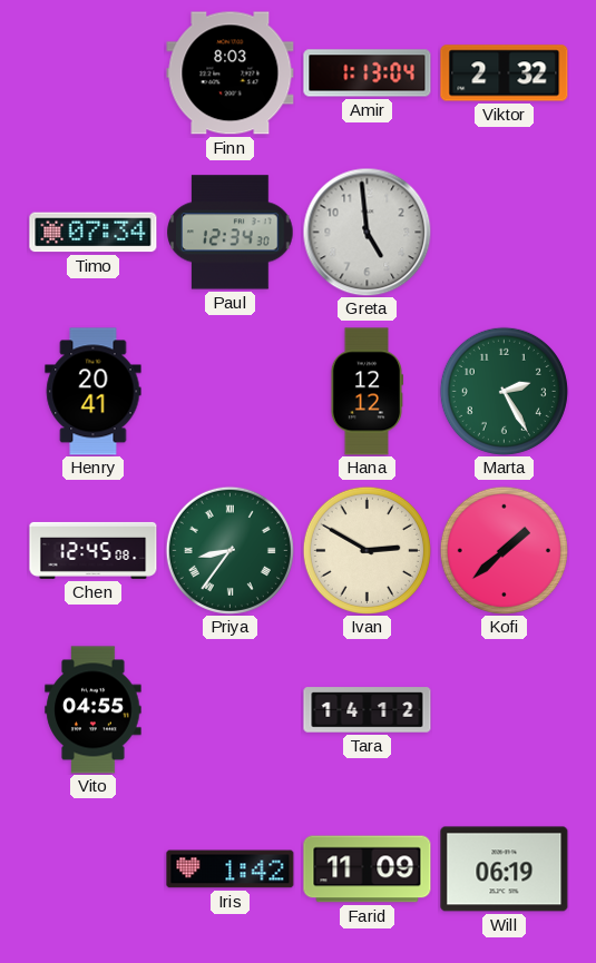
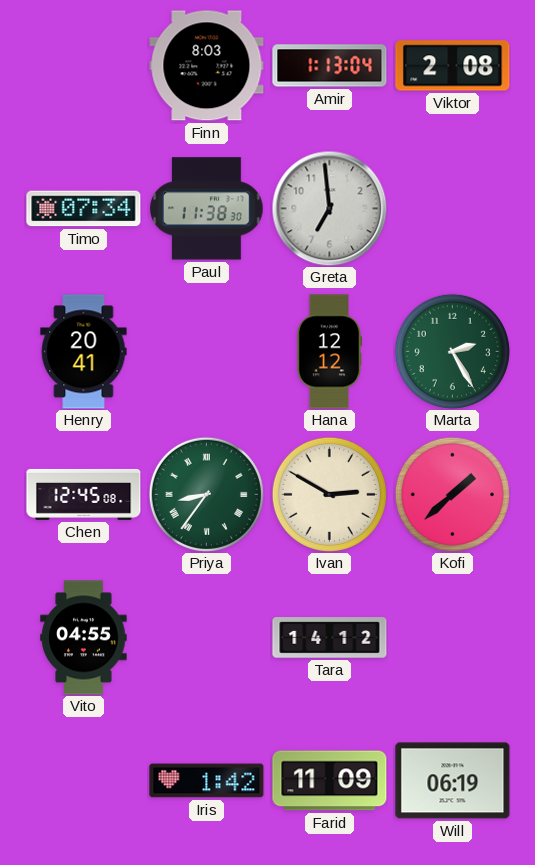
Viktor: 2:32 -> 2:08
Paul: 12:34 -> 11:38
Greta: 4:59 -> 6:59
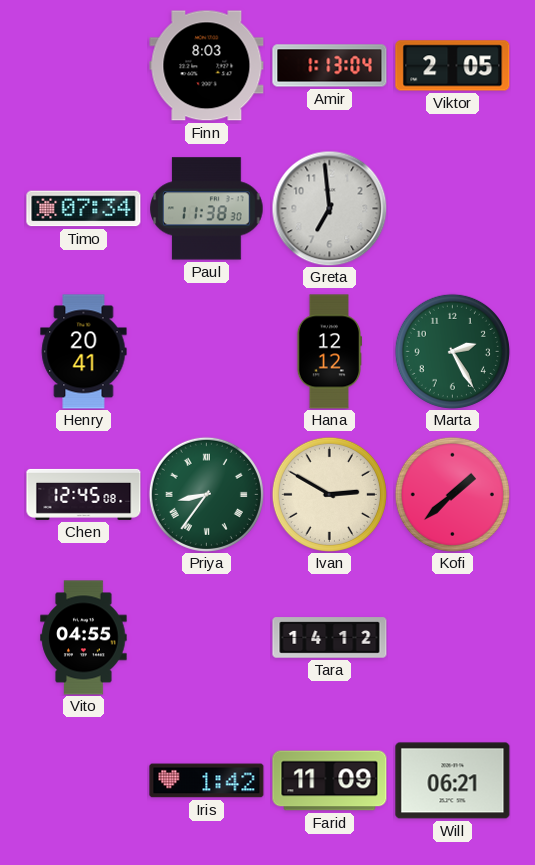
Viktor: 2:08 -> 2:05
Will: 06:19 -> 06:21
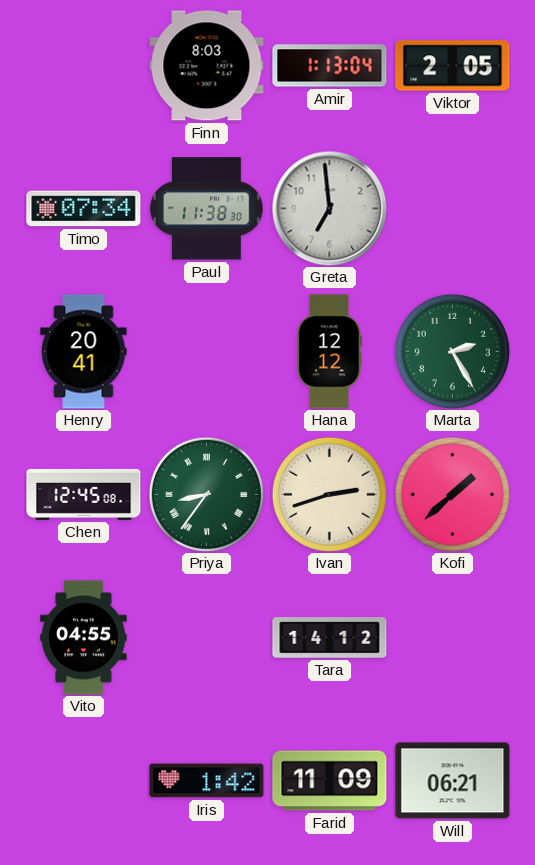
Ivan: 2:50 -> 2:42
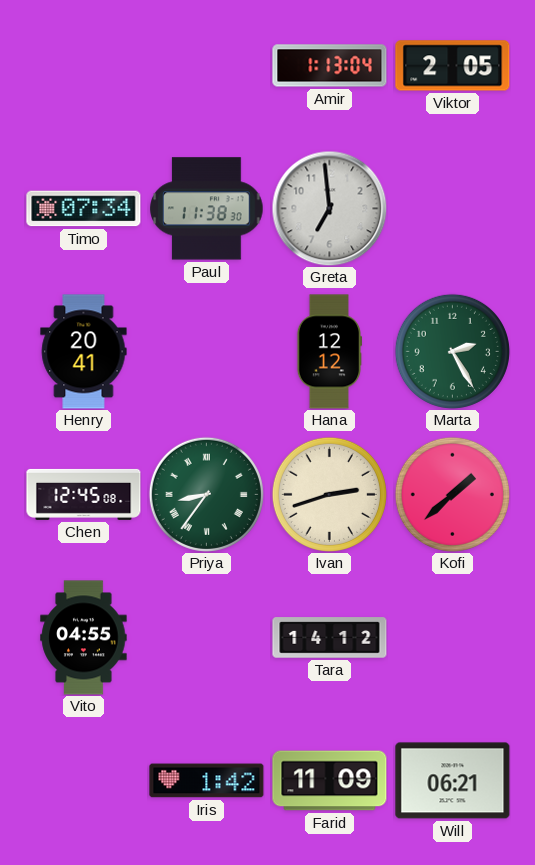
Finn: 8:03 -> none
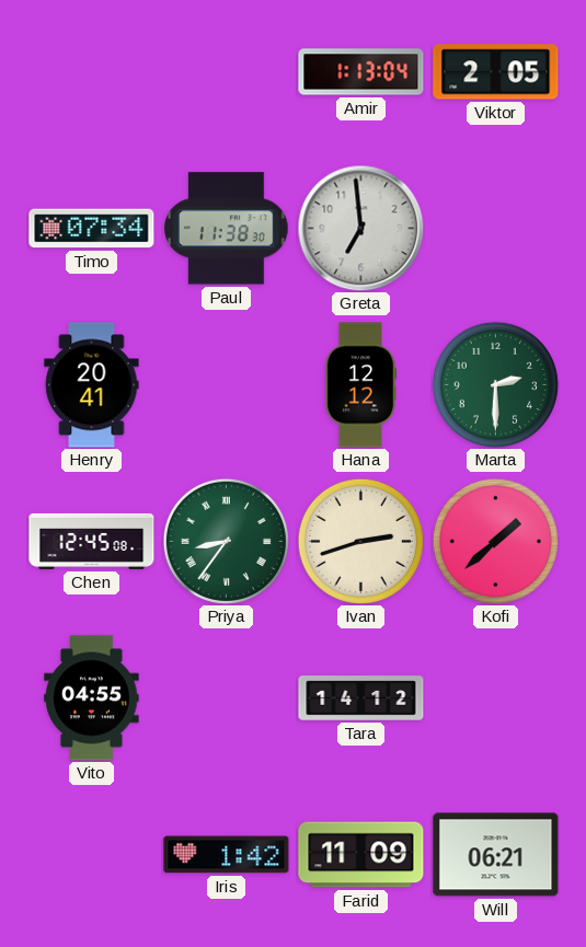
Marta: 2:25 -> 2:30
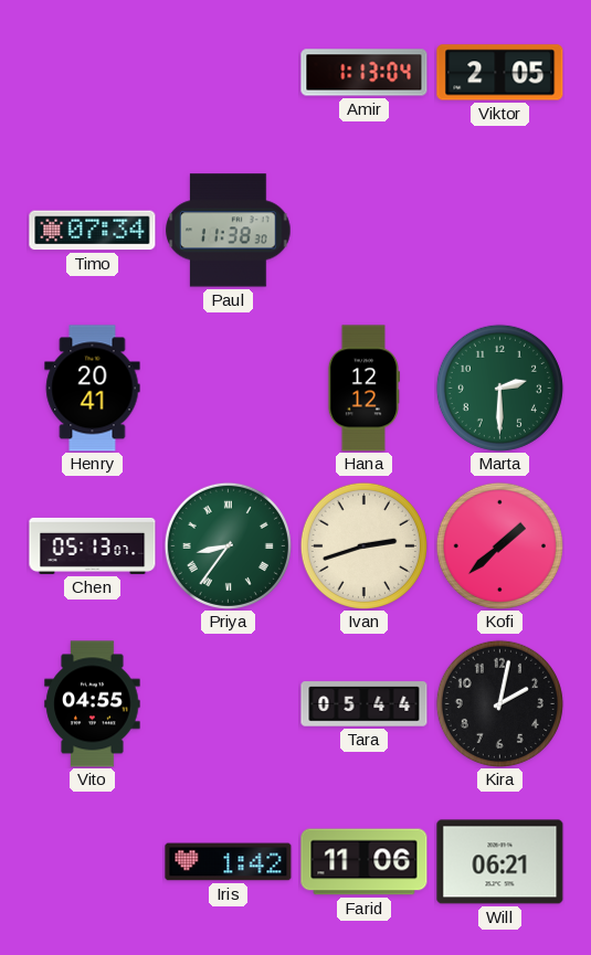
Greta: 6:59 -> none
Chen: 12:45 -> 05:13
Tara: 14:12 -> 05:44
Kira: none -> 2:02
Farid: 11:09 -> 11:06
